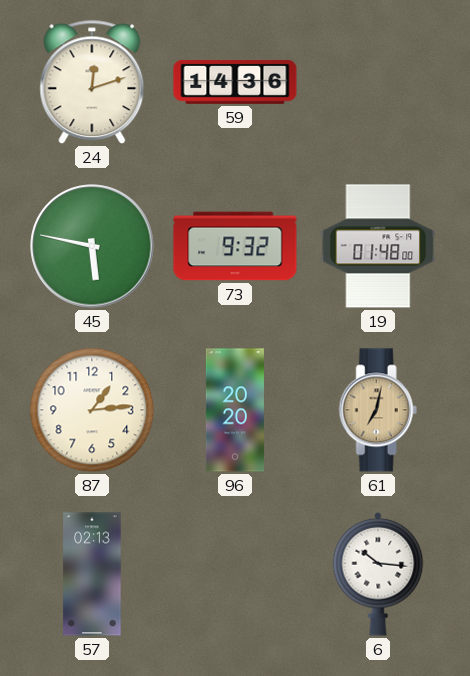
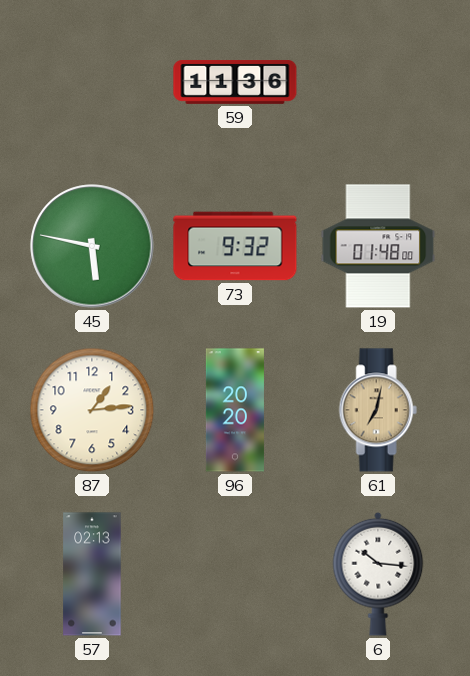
24: 12:12 -> none
59: 14:36 -> 11:36
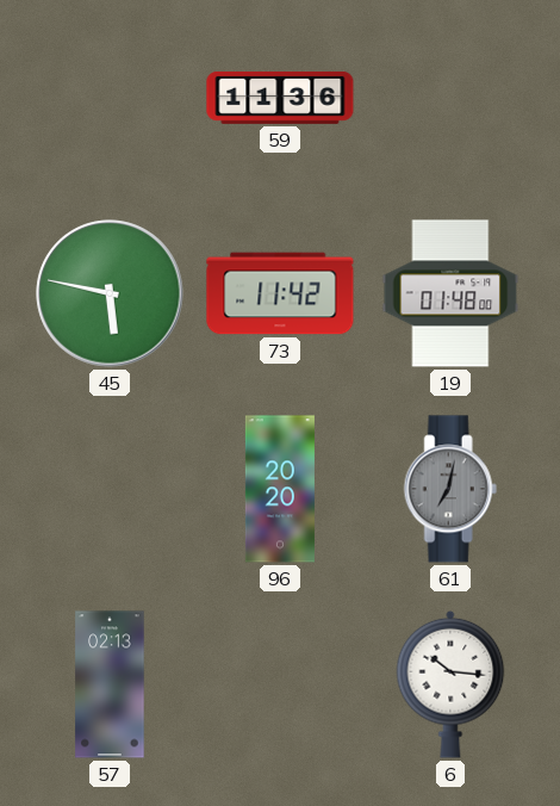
73: 9:32 -> 11:42
87: 1:14 -> none
61 dial: champagne -> grey
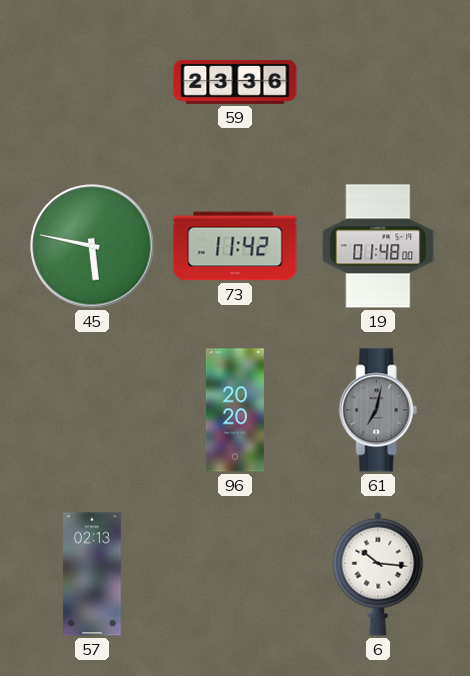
59: 11:36 -> 23:36
